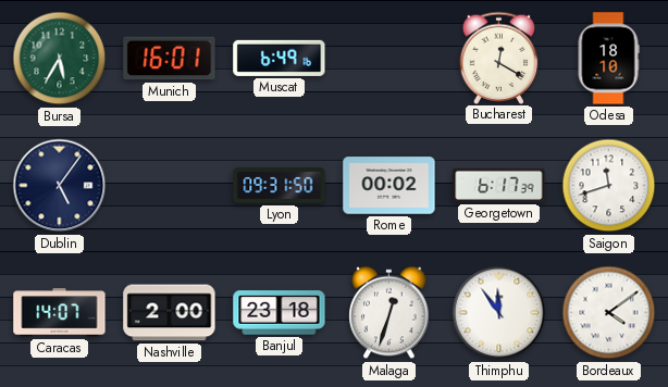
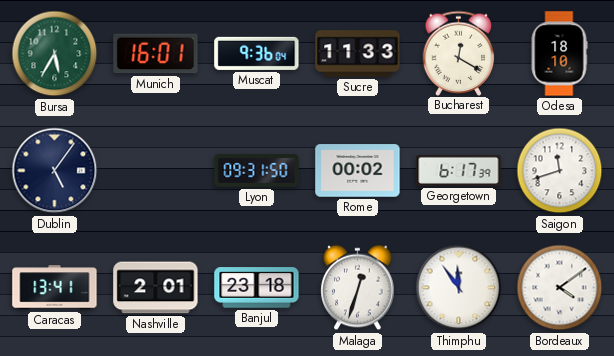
Muscat: 6:49 -> 9:36
Sucre: none -> 11:33
Caracas: 14:07 -> 13:41
Nashville: 2:00 -> 2:01
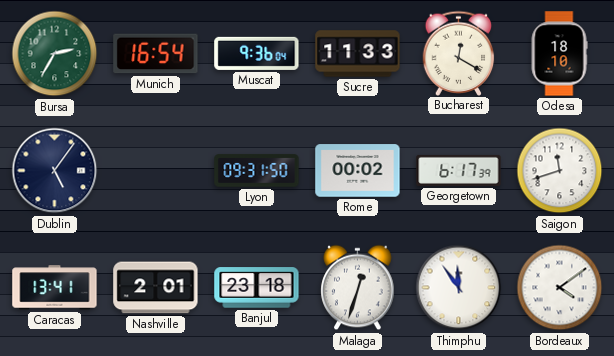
Bursa: 5:35 -> 2:35
Munich: 16:01 -> 16:54
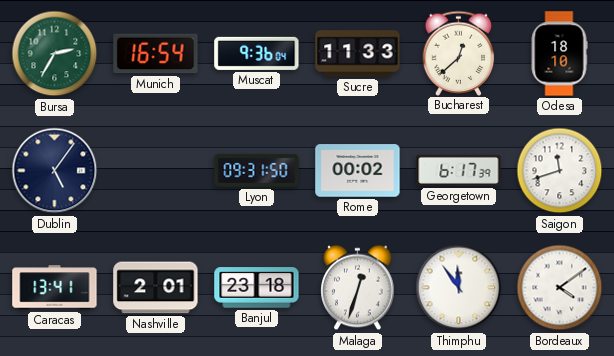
Bucharest: 12:20 -> 12:38
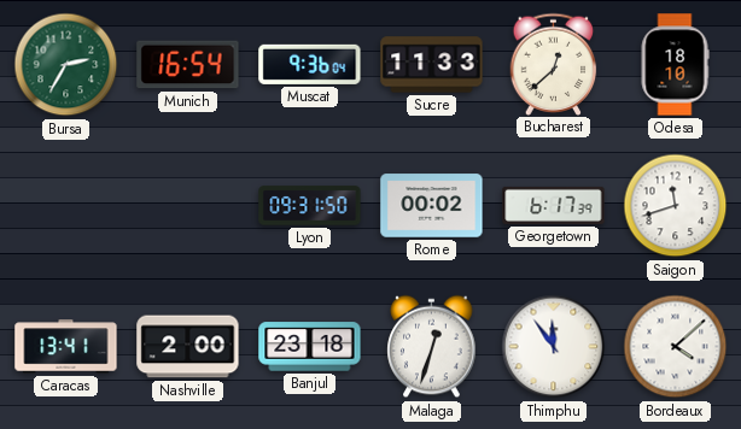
Dublin: 5:06 -> none
Nashville: 2:01 -> 2:00
Bordeaux: 4:09 -> 4:08
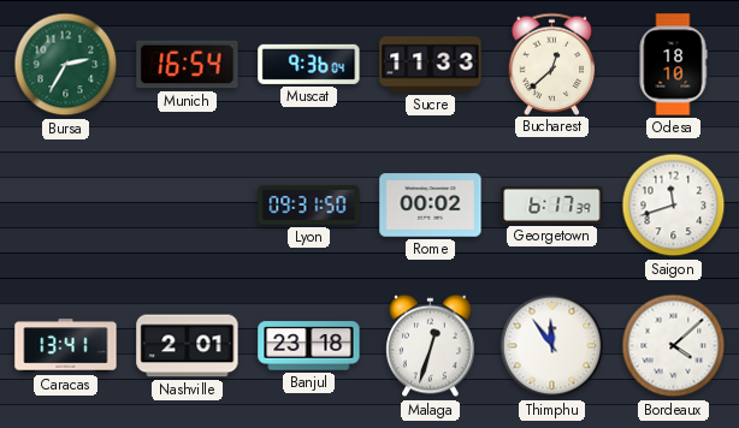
Nashville: 2:00 -> 2:01
